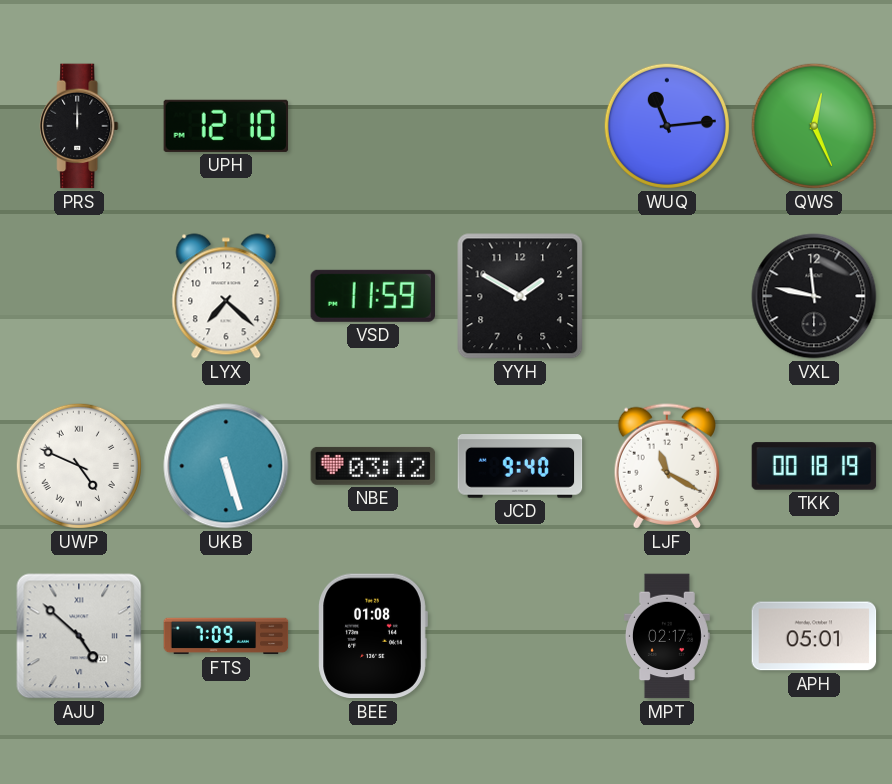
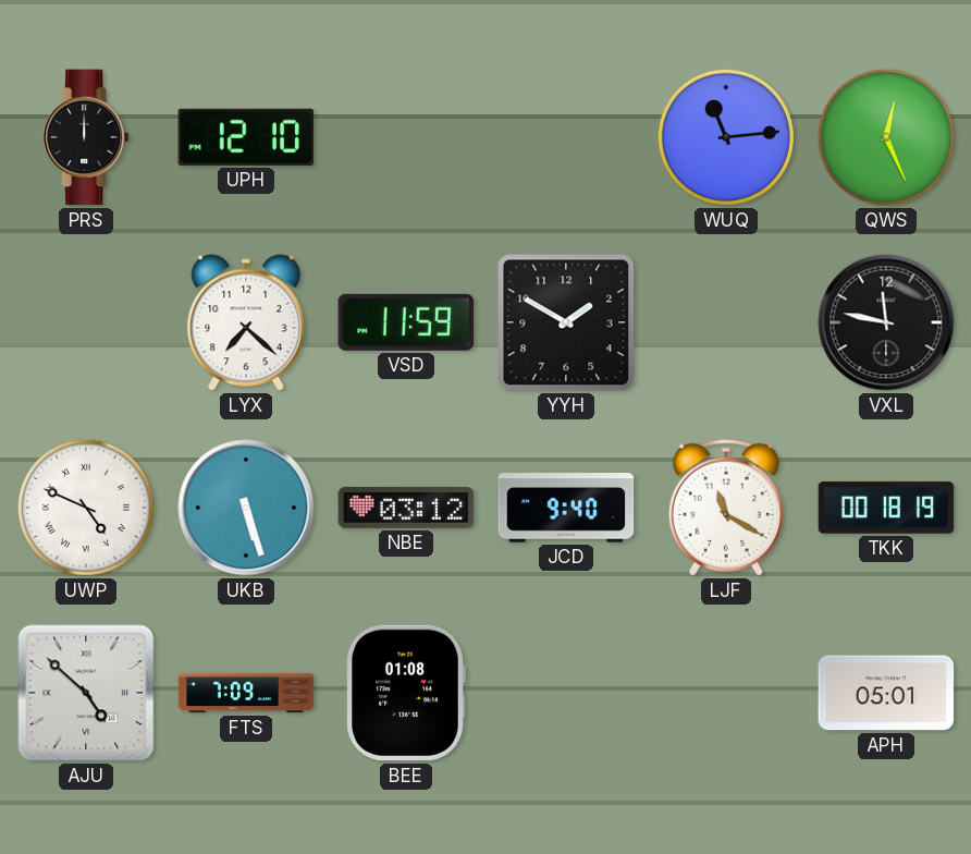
MPT: 02:17 -> none
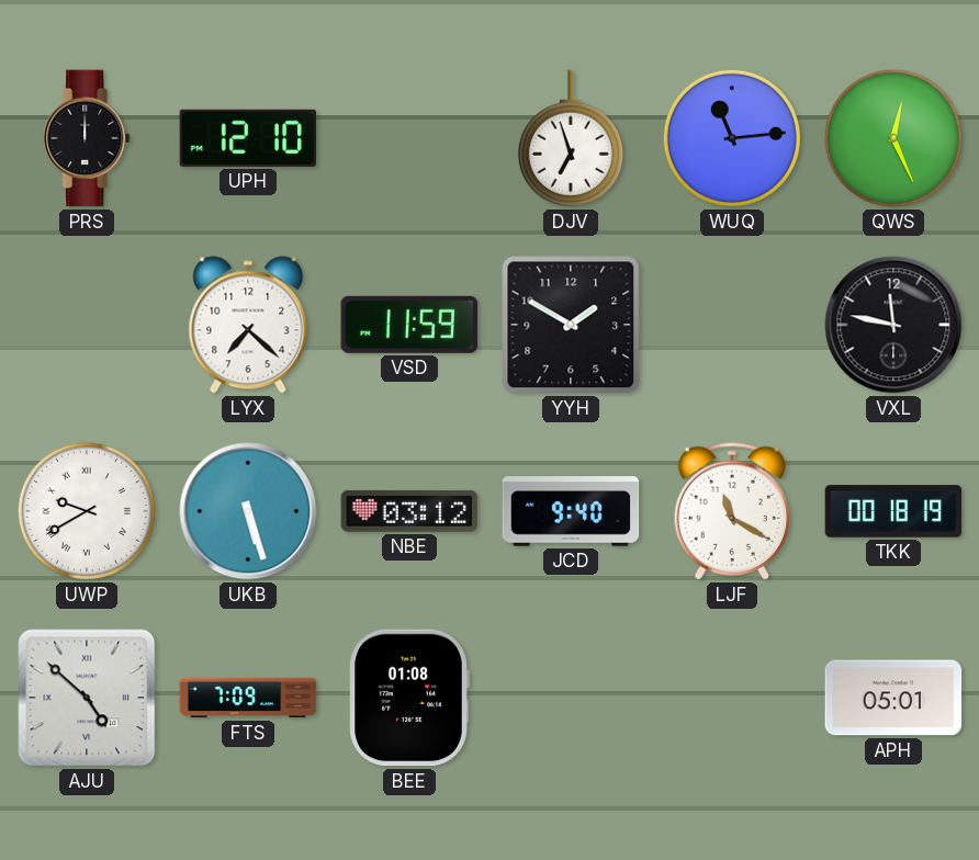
DJV: none -> 6:57
UWP: 4:49 -> 9:40
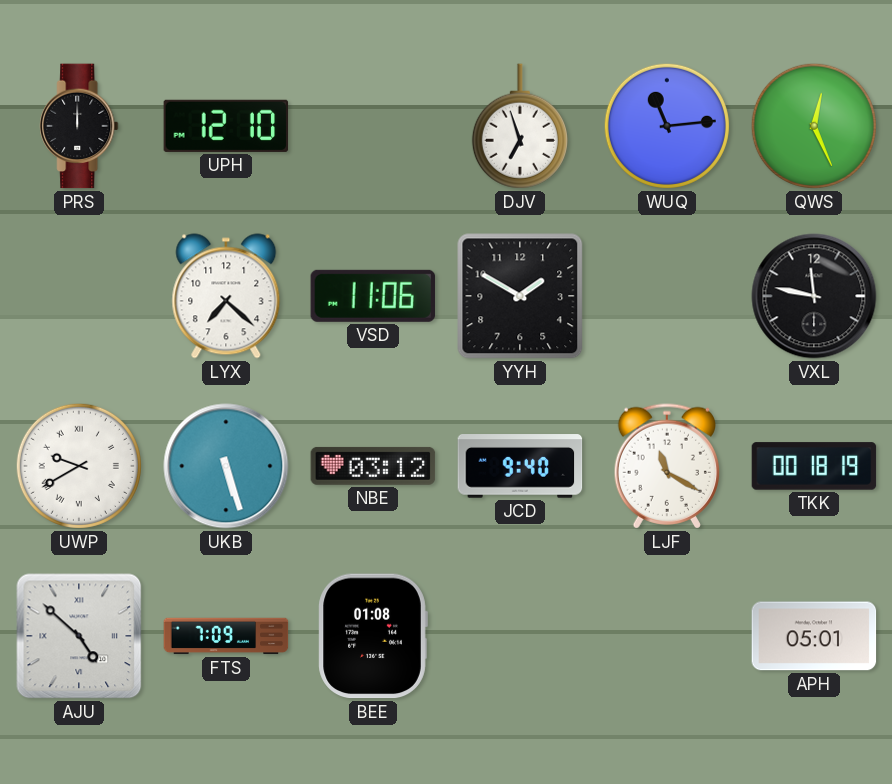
VSD: 11:59 -> 11:06
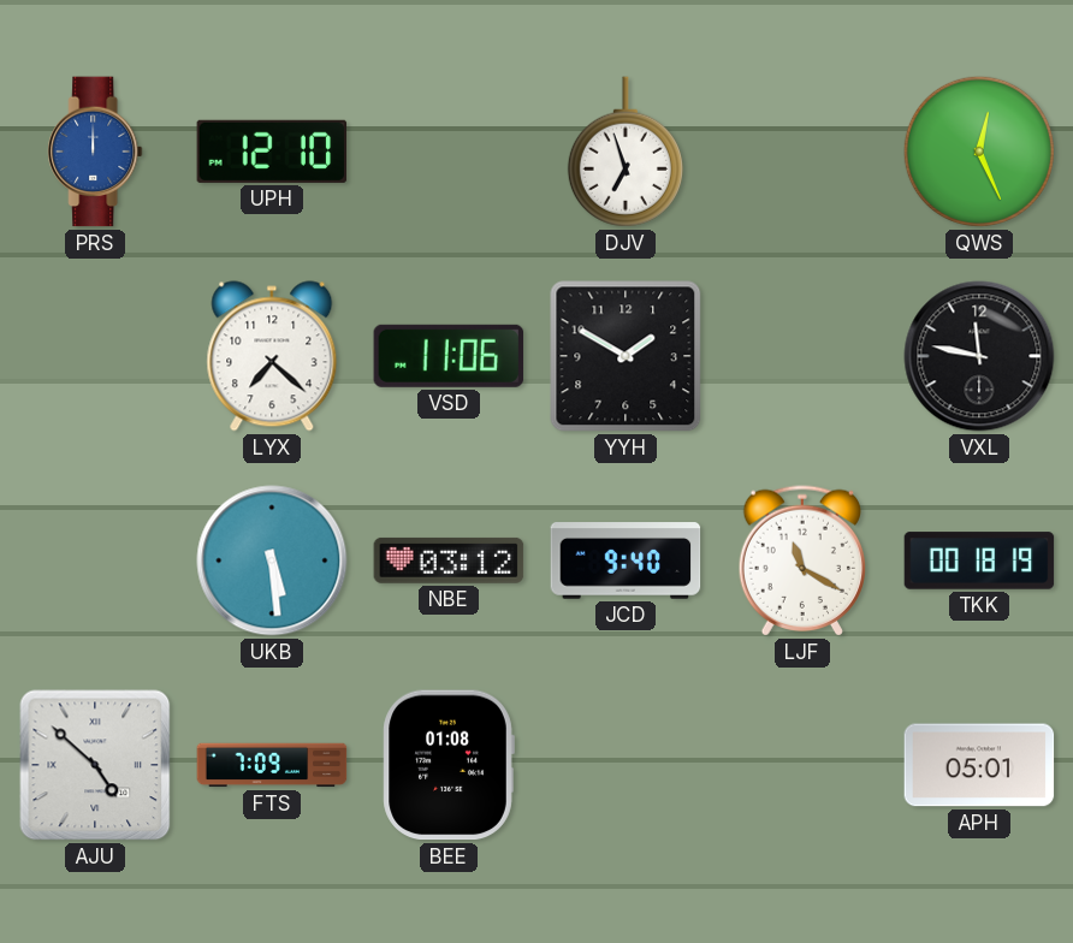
PRS dial: black -> blue
WUQ: 11:14 -> none
UWP: 9:40 -> none
UKB: 5:27 -> 5:29
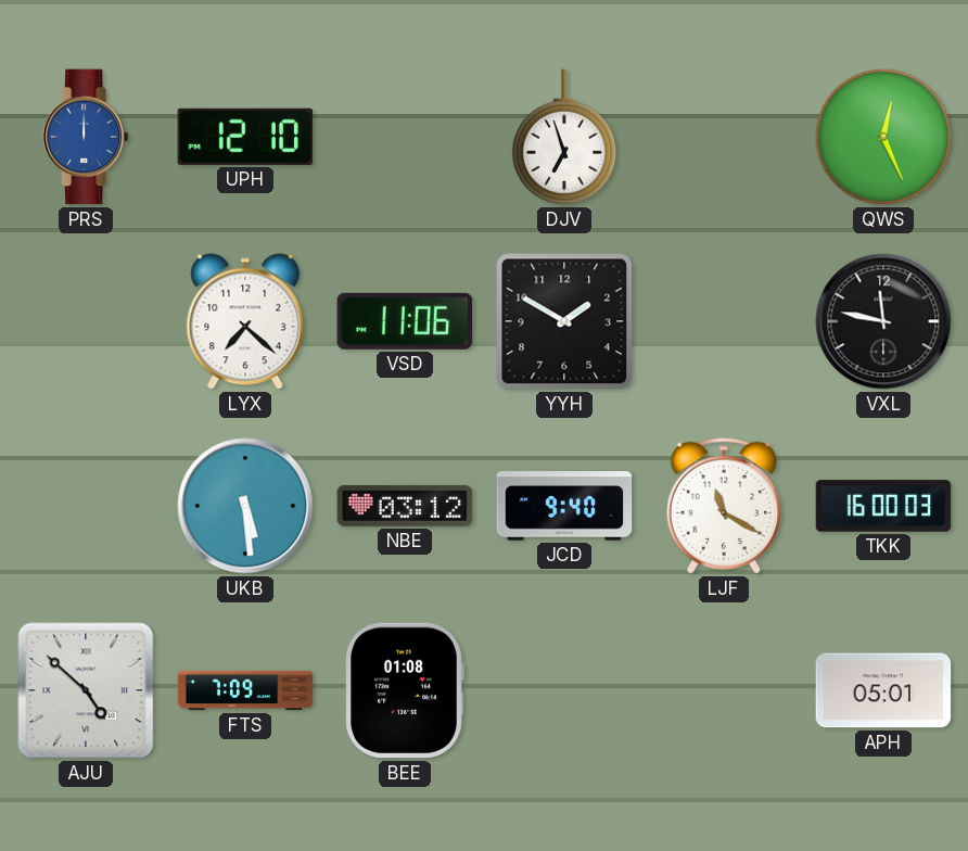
TKK: 00:18 -> 16:00
